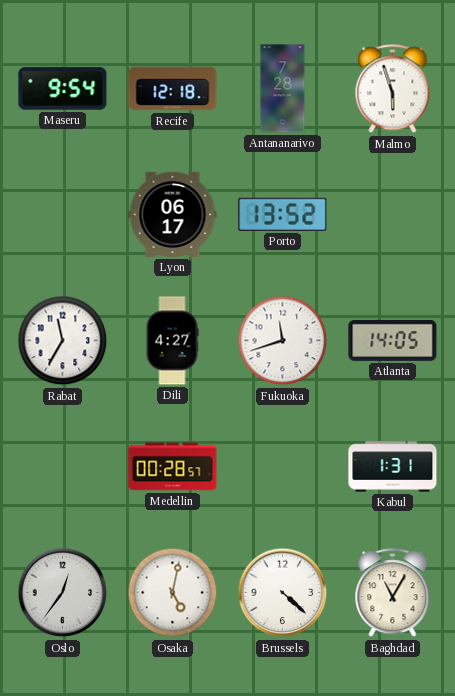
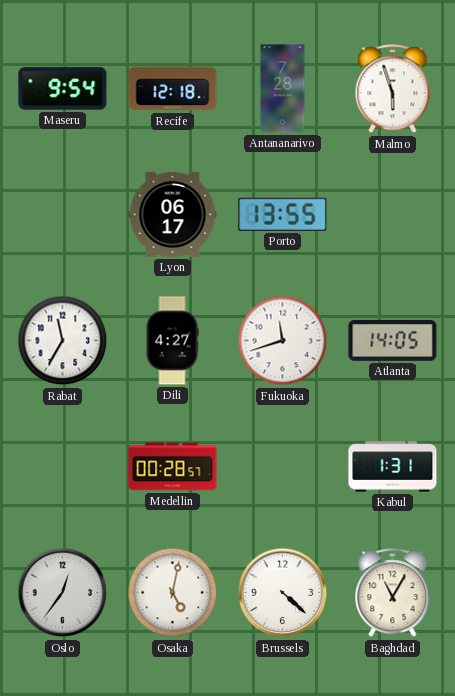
Porto: 13:52 -> 13:55
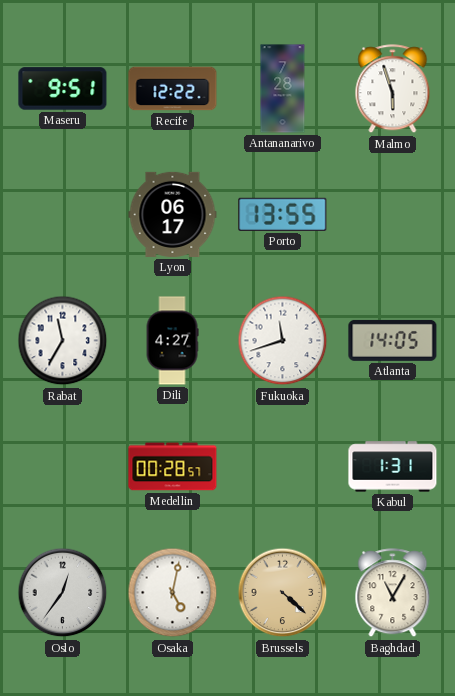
Maseru: 9:54 -> 9:51
Recife: 12:18 -> 12:22
Brussels dial: white -> champagne
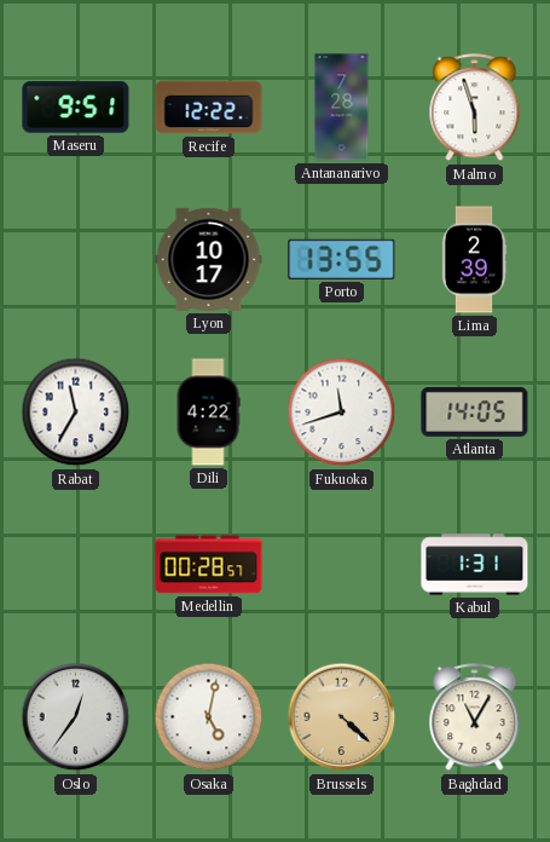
Lyon: 06:17 -> 10:17
Lima: none -> 2:39
Dili: 4:27 -> 4:22
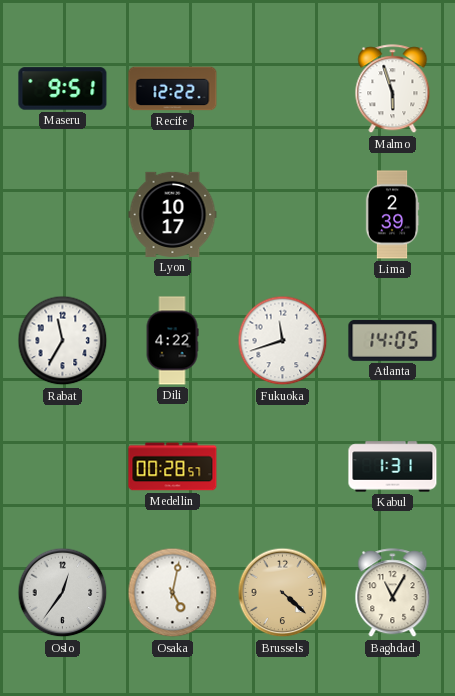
Antananarivo: 7:28 -> none
Porto: 13:55 -> none
